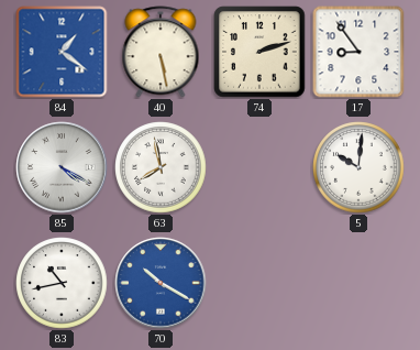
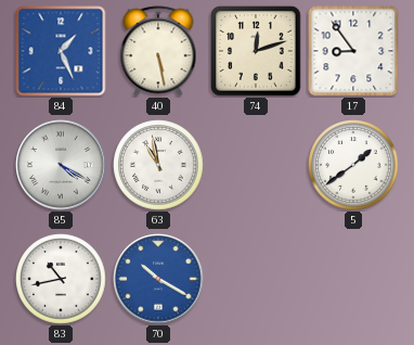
84: 1:21 -> 1:26
74: 2:12 -> 12:12
63: 7:58 -> 10:58
5: 10:01 -> 1:39
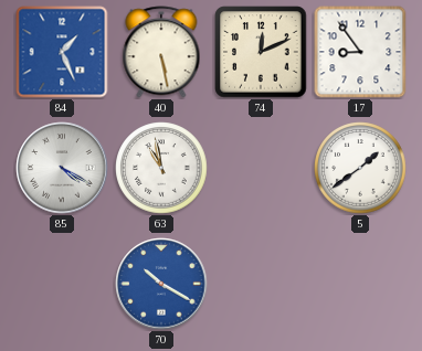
74: 12:12 -> 12:11
83: 10:43 -> none
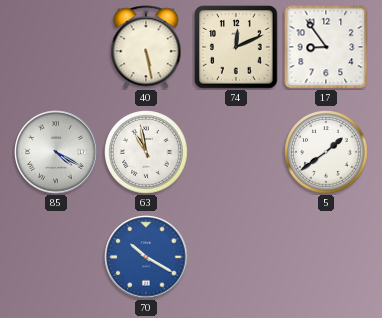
84: 1:26 -> none
